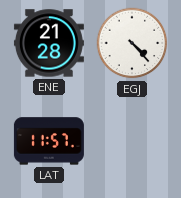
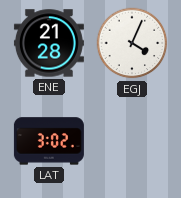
EGJ: 4:23 -> 4:04
LAT: 11:57 -> 3:02
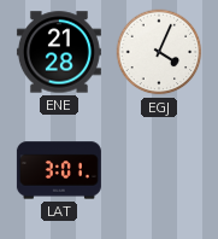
LAT: 3:02 -> 3:01
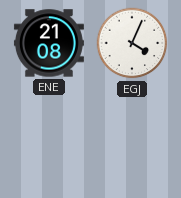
ENE: 21:28 -> 21:08
LAT: 3:01 -> none
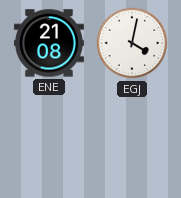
EGJ: 4:04 -> 4:02
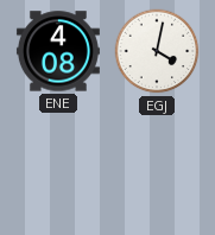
ENE: 21:08 -> 4:08
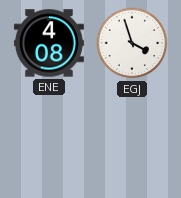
EGJ: 4:02 -> 3:57
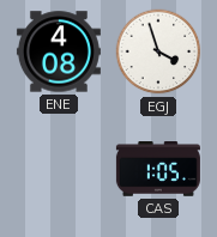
CAS: none -> 1:05
